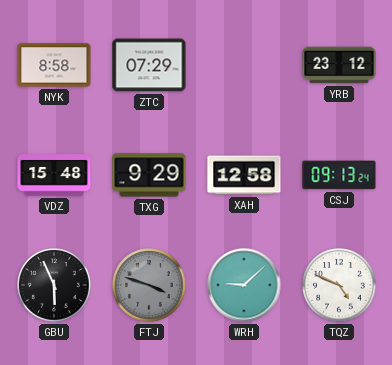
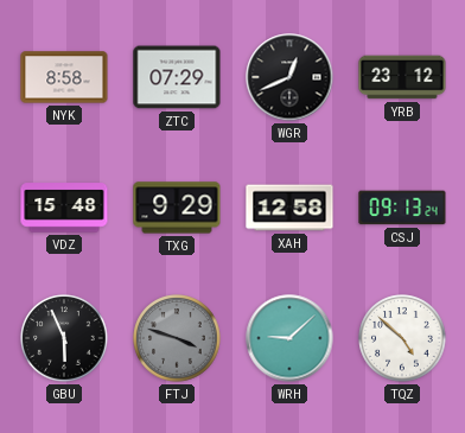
WGR: none -> 12:41
TQZ: 4:49 -> 4:52
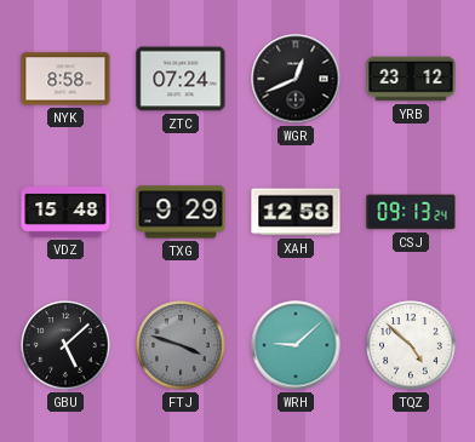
ZTC: 07:29 -> 07:24
GBU: 5:56 -> 5:08
